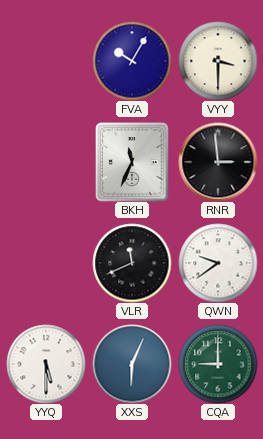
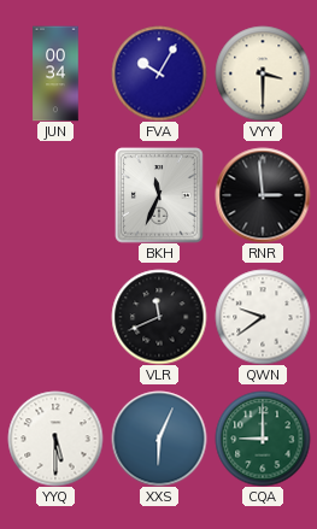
JUN: none -> 00:34
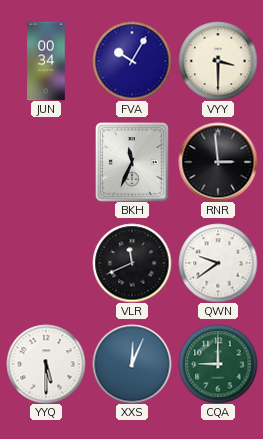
XXS: 6:04 -> 12:04
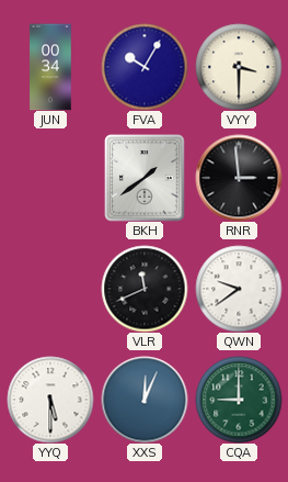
BKH: 11:34 -> 1:39
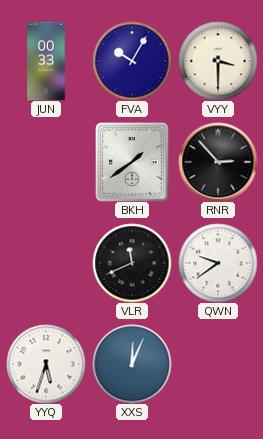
JUN: 00:34 -> 00:33
RNR: 2:59 -> 2:53
YYQ: 5:30 -> 5:33
CQA: 9:00 -> none
